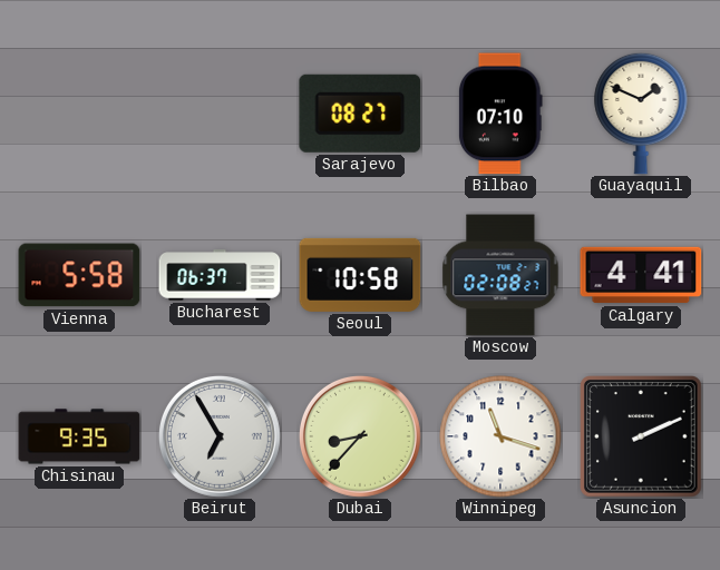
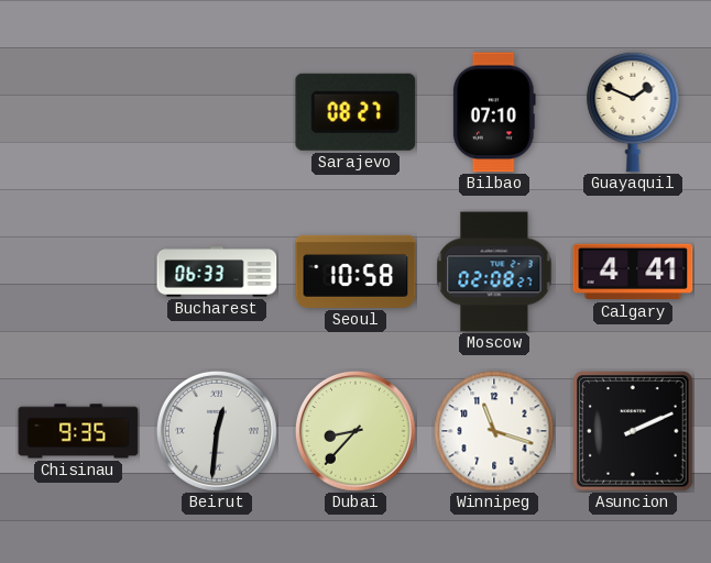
Vienna: 5:58 -> none
Bucharest: 06:37 -> 06:33
Beirut: 6:55 -> 12:31
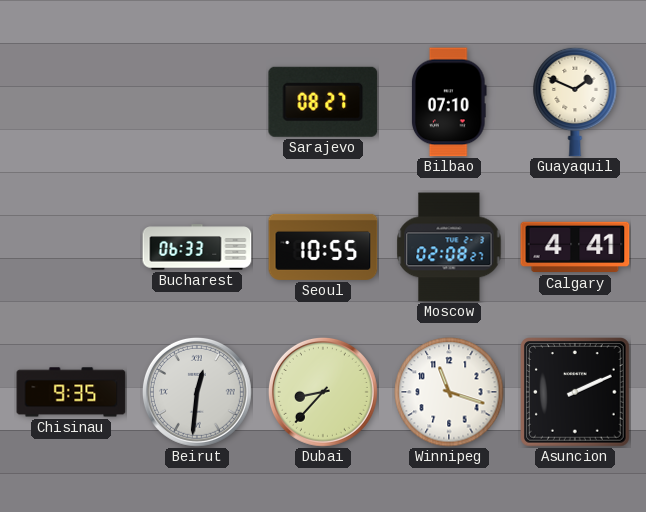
Seoul: 10:58 -> 10:55
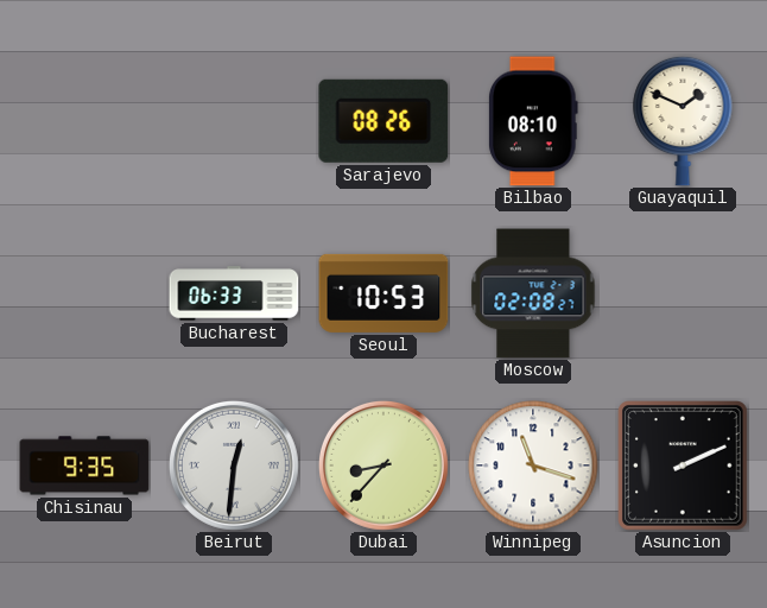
Sarajevo: 08:27 -> 08:26
Bilbao: 07:10 -> 08:10
Seoul: 10:55 -> 10:53
Calgary: 4:41 -> none
